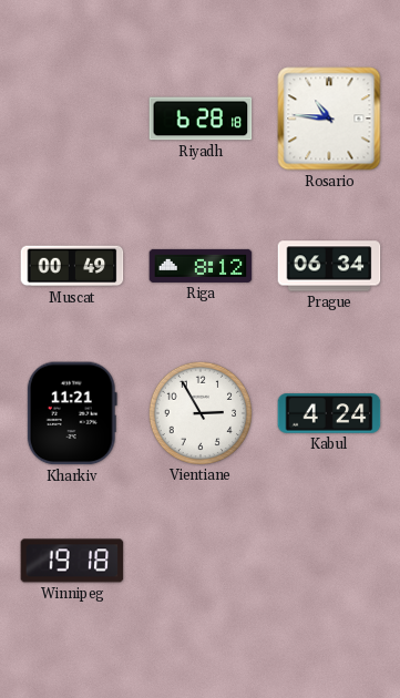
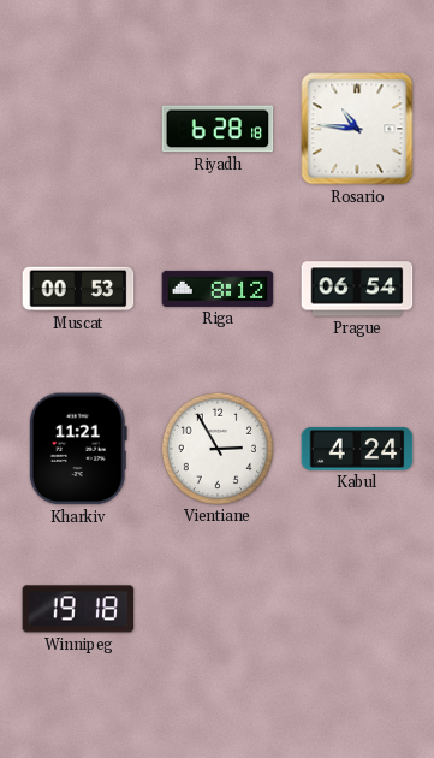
Muscat: 00:49 -> 00:53
Prague: 06:34 -> 06:54
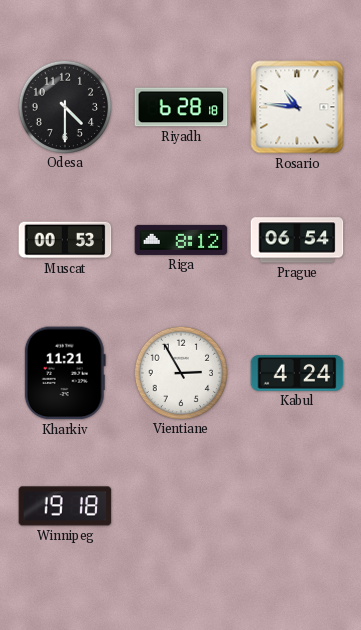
Odesa: none -> 4:30
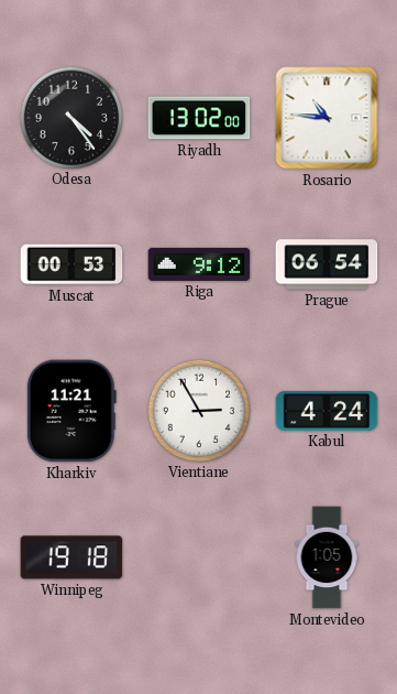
Odesa: 4:30 -> 4:24
Riyadh: 6:28 -> 13:02
Riga: 8:12 -> 9:12
Montevideo: none -> 1:05
